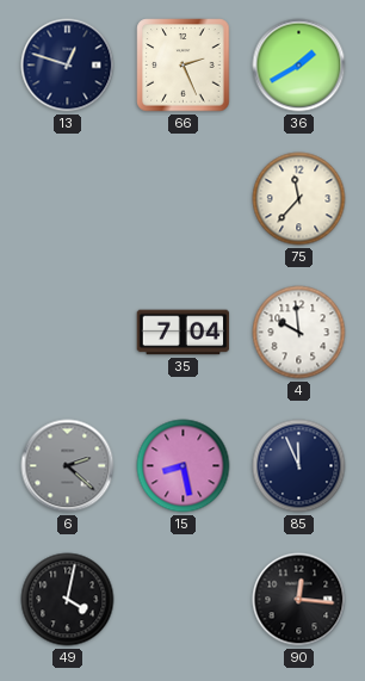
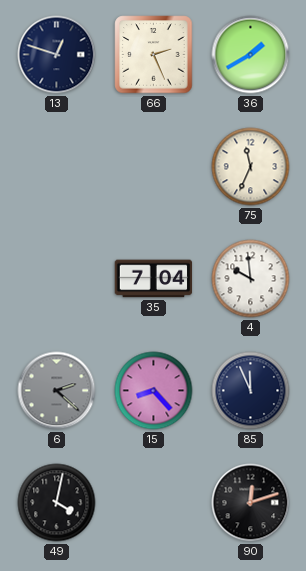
75: 11:37 -> 11:34
15: 8:28 -> 8:23
90: 12:16 -> 12:12
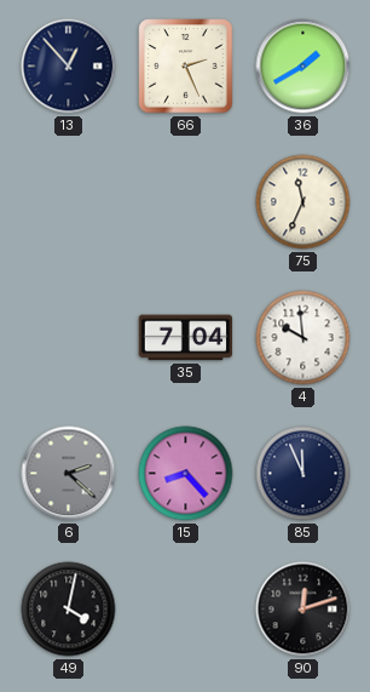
13: 12:48 -> 12:53
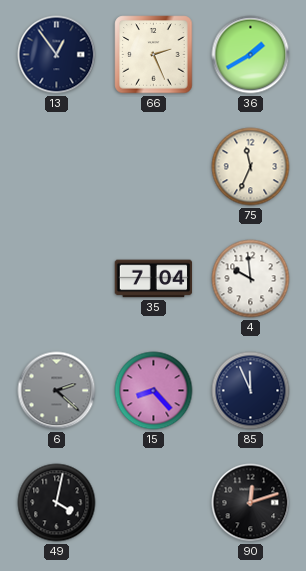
13: 12:53 -> 12:54
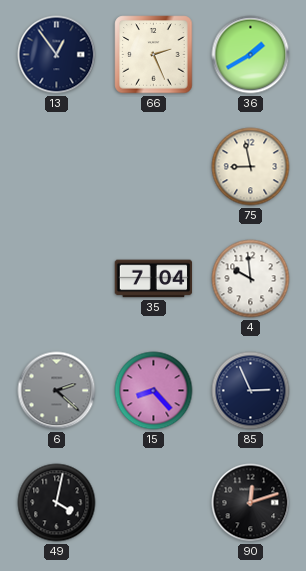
75: 11:34 -> 8:58
85: 11:56 -> 2:56
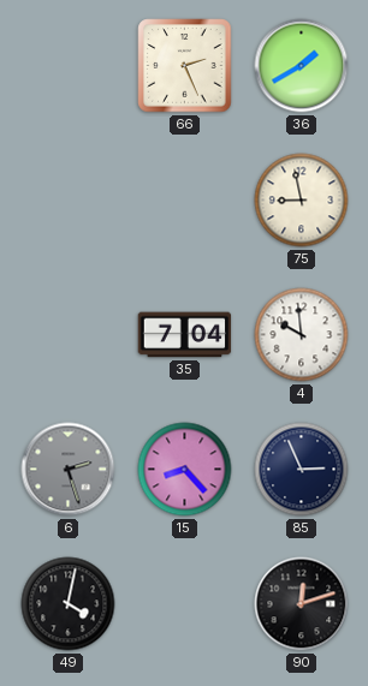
13: 12:54 -> none
6: 2:22 -> 2:27
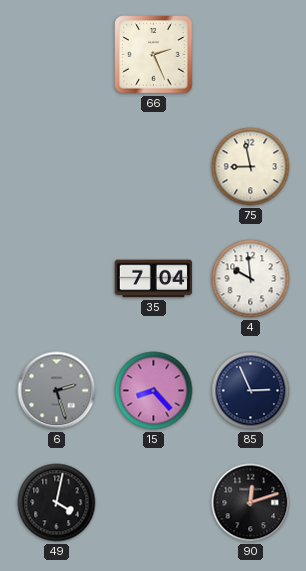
36: 1:40 -> none
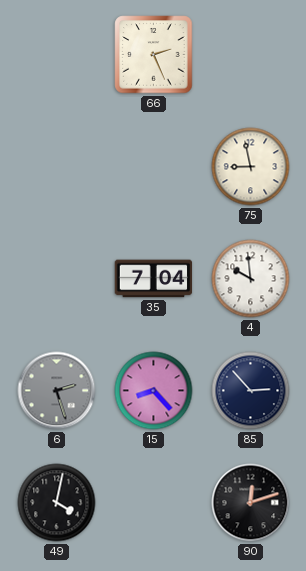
85: 2:56 -> 2:53
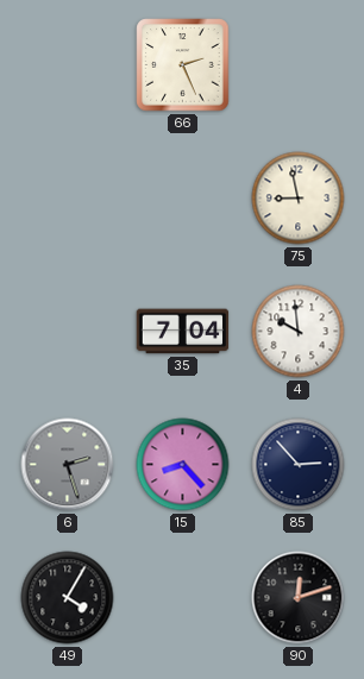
49: 4:02 -> 4:05
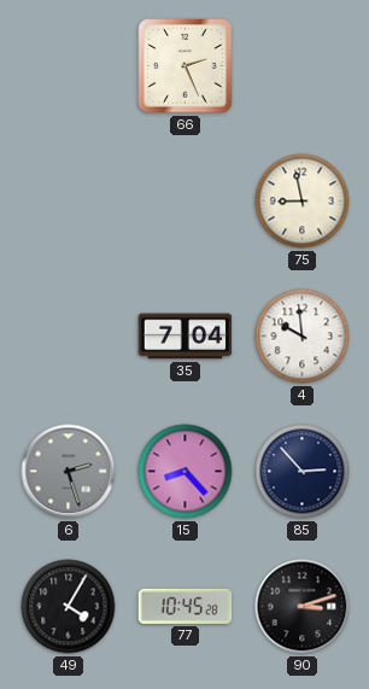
77: none -> 10:45
90: 12:12 -> 3:12
